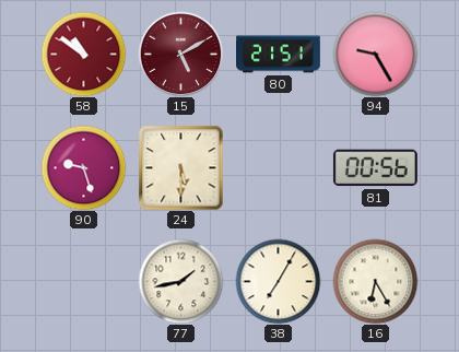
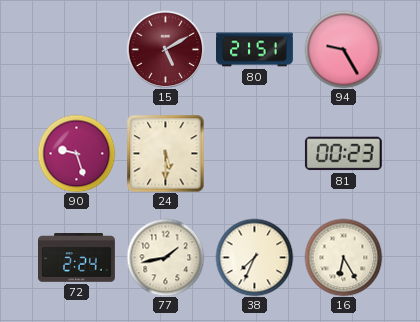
58: 10:51 -> none
81: 00:56 -> 00:23
72: none -> 2:24
38: 7:05 -> 7:34
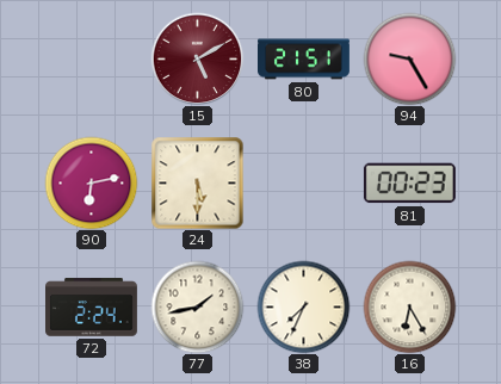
90: 9:27 -> 6:13
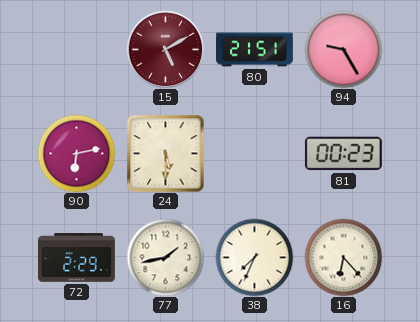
72: 2:24 -> 2:29
16: 6:25 -> 6:23
